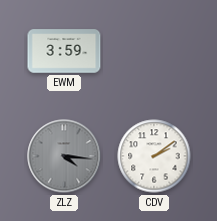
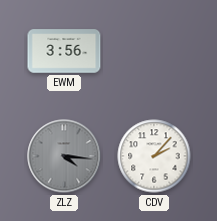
EWM: 3:59 -> 3:56
CDV: 2:09 -> 2:07
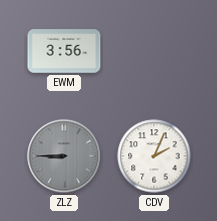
ZLZ: 4:16 -> 8:45
CDV: 2:07 -> 2:04
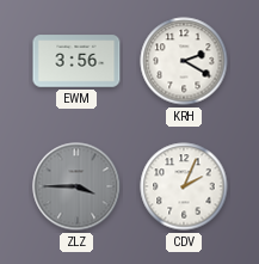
KRH: none -> 2:20
ZLZ: 8:45 -> 3:45
